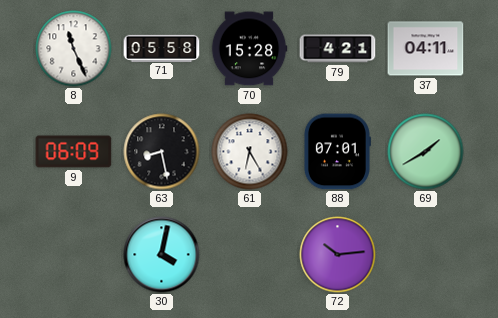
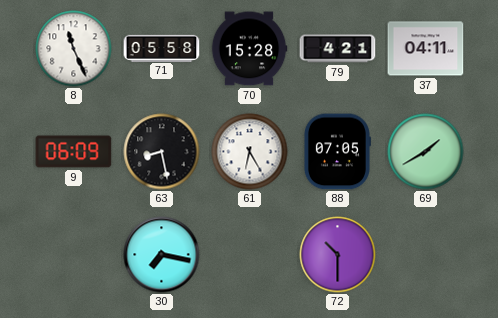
88: 07:01 -> 07:05
30: 4:02 -> 7:17
72: 10:14 -> 10:30
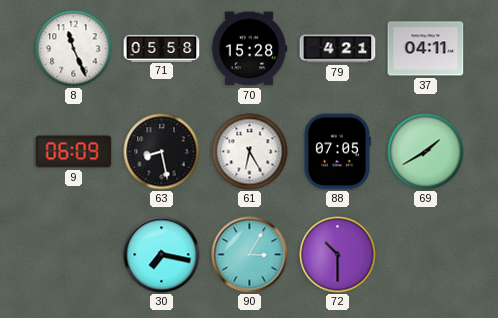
90: none -> 3:05
